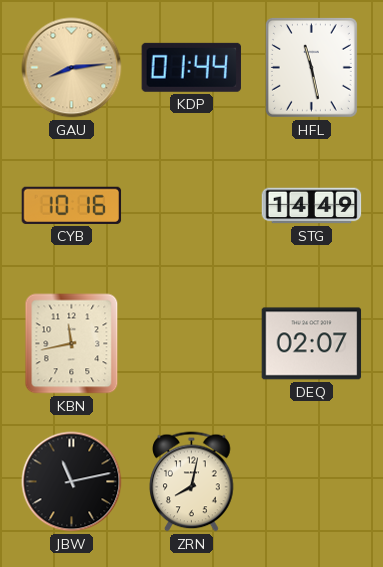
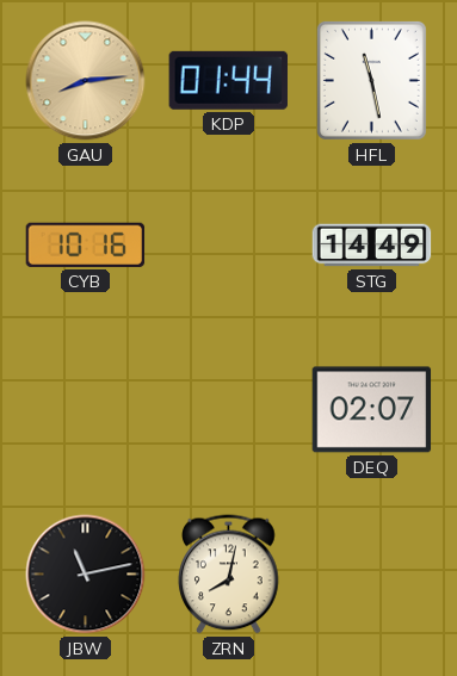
KBN: 11:43 -> none
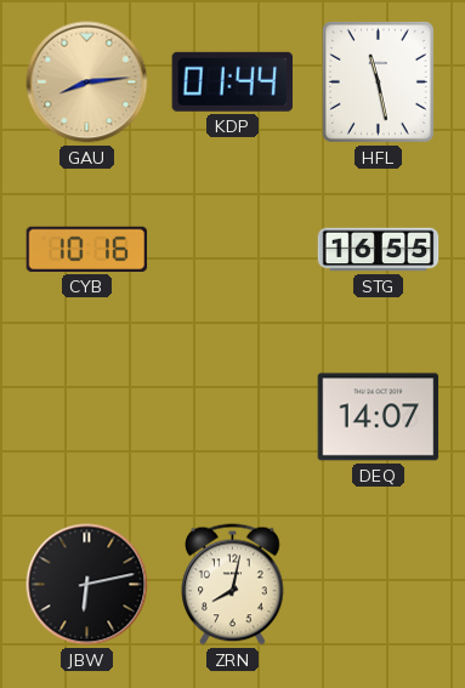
STG: 14:49 -> 16:55
DEQ: 02:07 -> 14:07
JBW: 11:13 -> 6:13
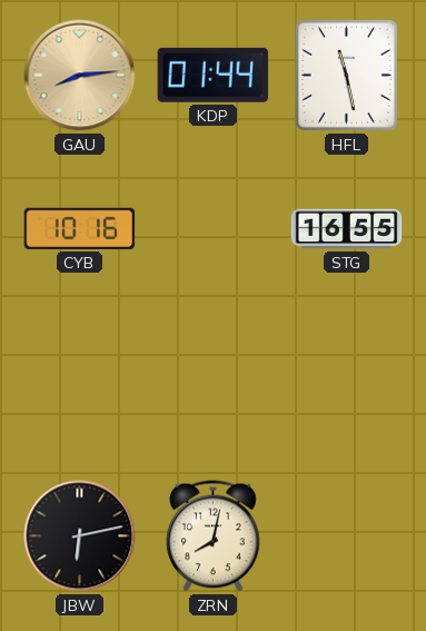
DEQ: 14:07 -> none
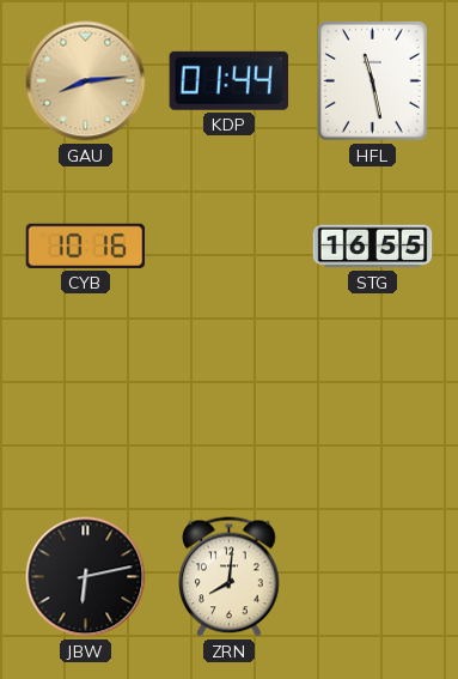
ZRN: 8:02 -> 8:01
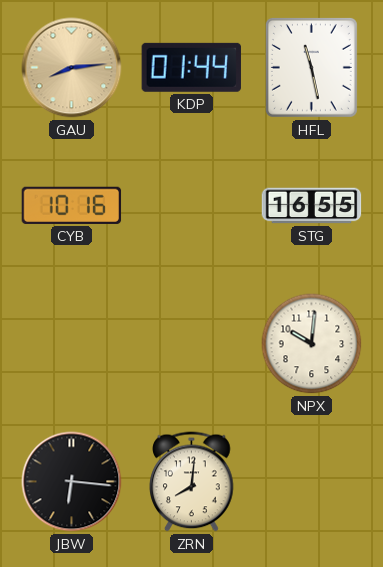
NPX: none -> 10:01
JBW: 6:13 -> 6:16
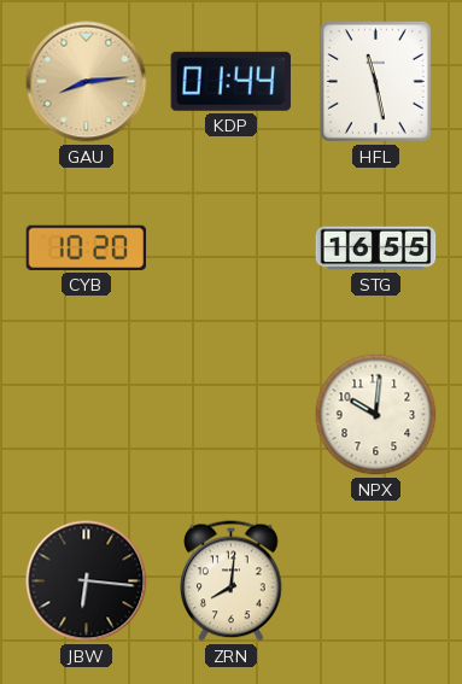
CYB: 10:16 -> 10:20
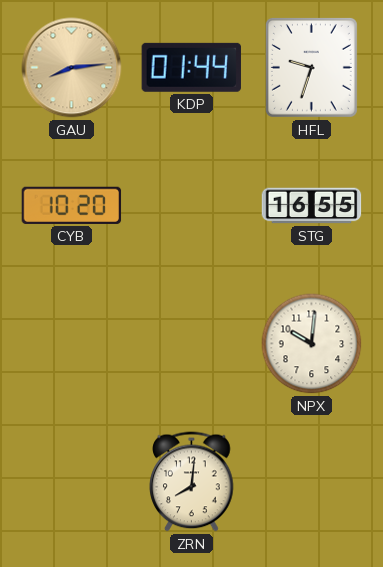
HFL: 11:28 -> 9:33
JBW: 6:16 -> none
